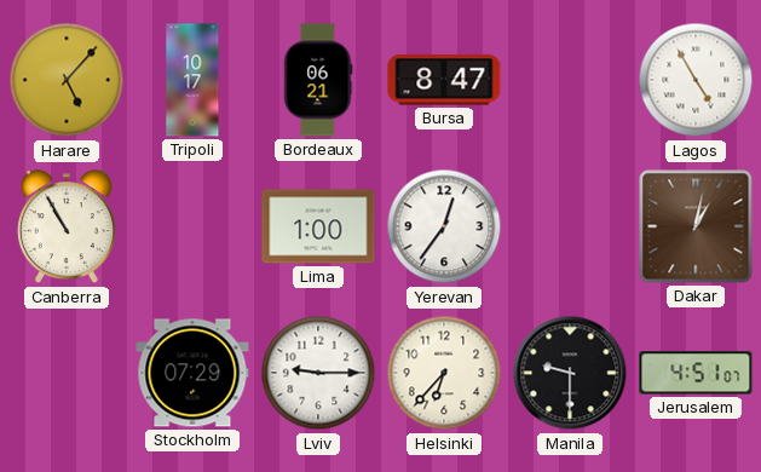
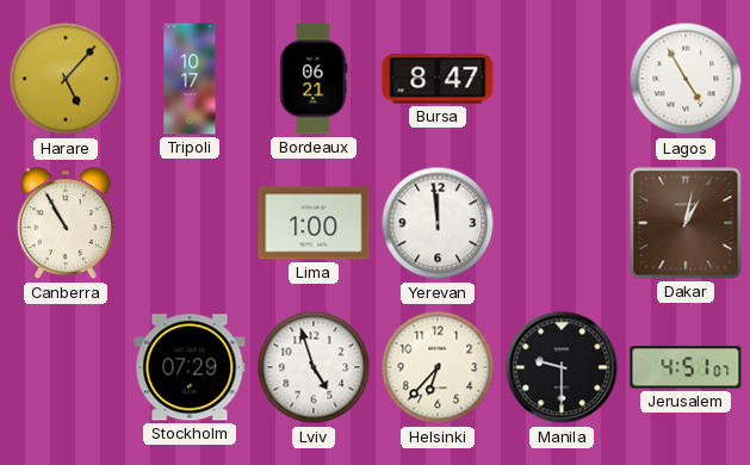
Yerevan: 12:36 -> 11:59
Lviv: 9:15 -> 4:57
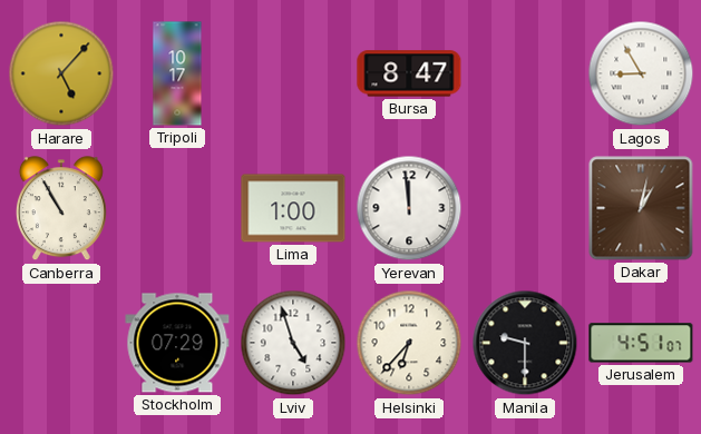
Bordeaux: 06:21 -> none
Lagos: 4:55 -> 8:55
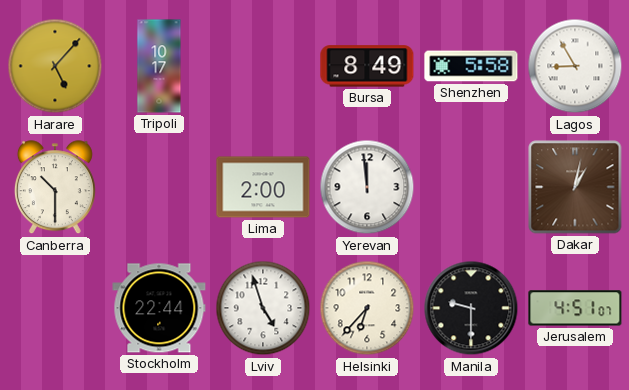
Bursa: 8:47 -> 8:49
Shenzhen: none -> 5:58
Canberra: 10:55 -> 10:30
Lima: 1:00 -> 2:00
Stockholm: 07:29 -> 22:44
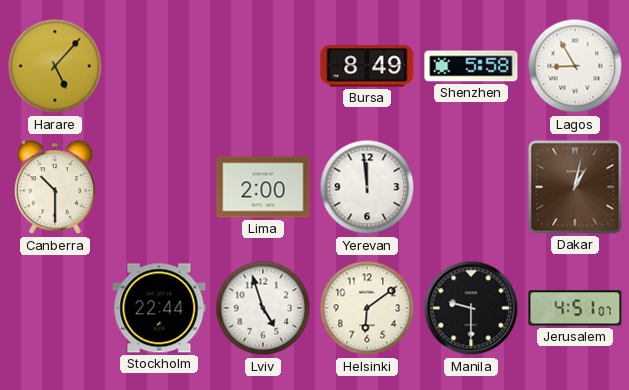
Tripoli: 10:17 -> none
Helsinki: 6:37 -> 6:09
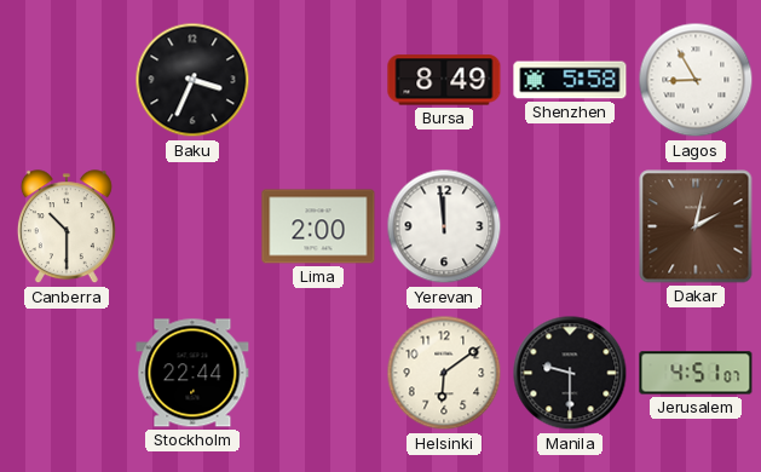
Harare: 5:07 -> none
Baku: none -> 3:34
Dakar: 1:02 -> 2:02
Lviv: 4:57 -> none
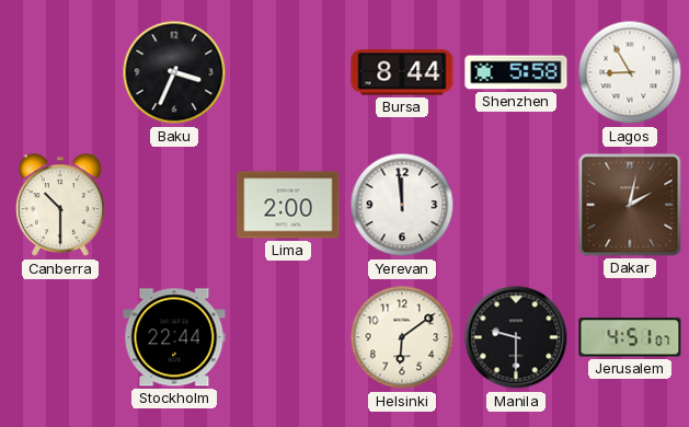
Bursa: 8:49 -> 8:44
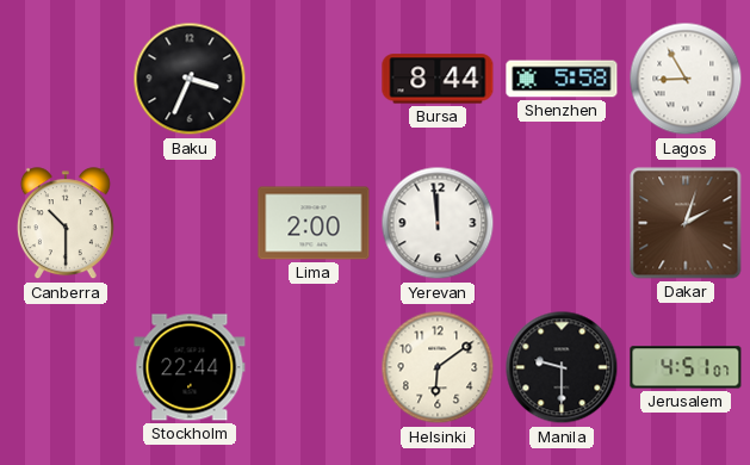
Dakar: 2:02 -> 2:03
